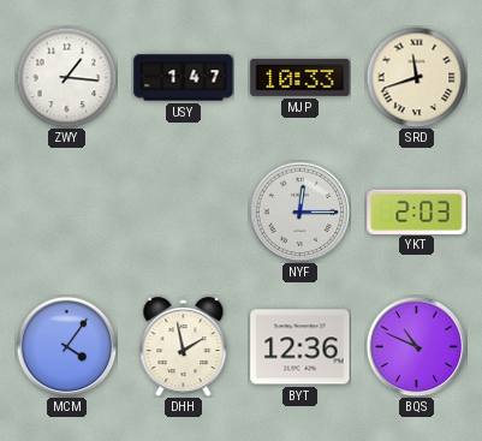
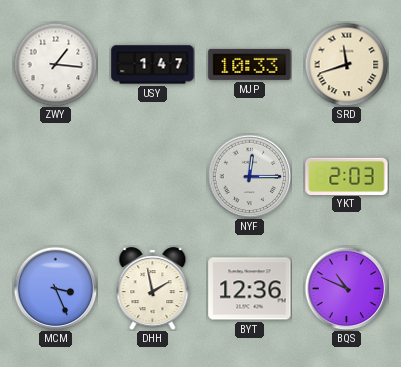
MCM: 4:06 -> 3:26
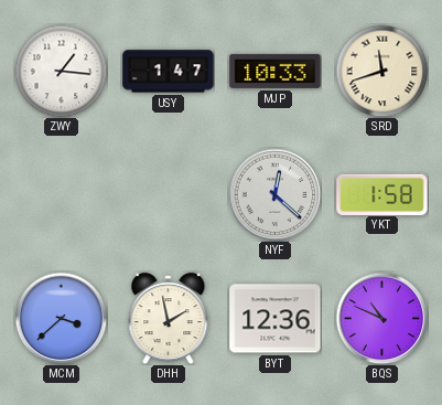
NYF: 12:15 -> 12:22
YKT: 2:03 -> 1:58
MCM: 3:26 -> 3:38
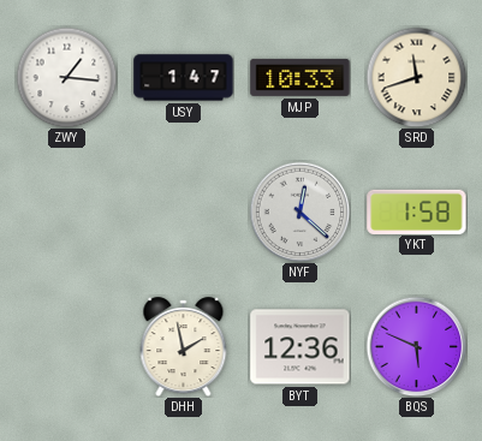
MCM: 3:38 -> none
BQS: 10:49 -> 5:49
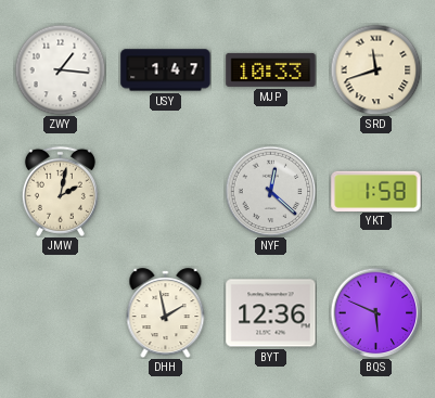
JMW: none -> 2:02
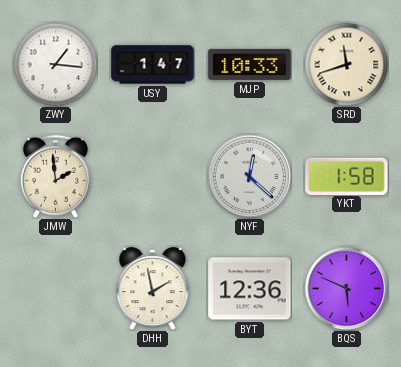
JMW: 2:02 -> 1:59
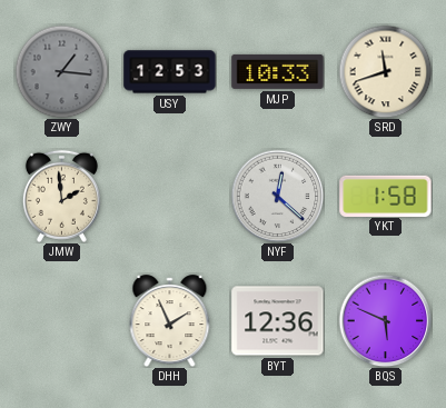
ZWY dial: white -> grey
USY: 1:47 -> 12:53
DHH: 1:58 -> 1:56
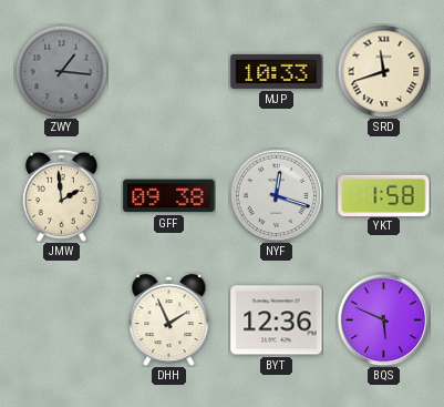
USY: 12:53 -> none
GFF: none -> 09:38
NYF: 12:22 -> 12:18
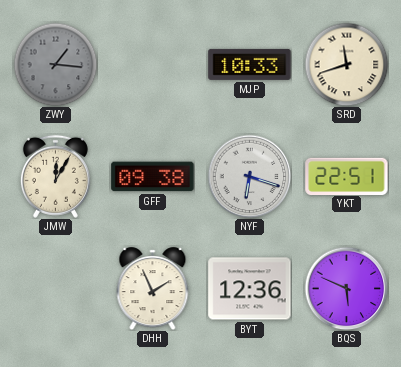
JMW: 1:59 -> 12:05
NYF: 12:18 -> 6:18
YKT: 1:58 -> 22:51
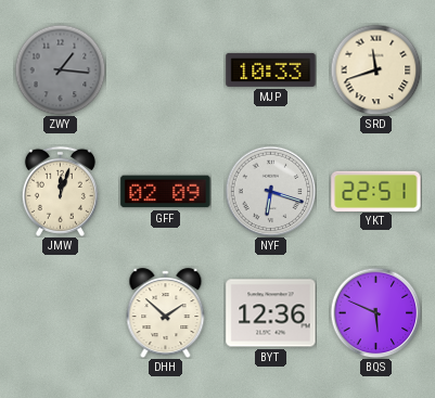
JMW: 12:05 -> 12:03
GFF: 09:38 -> 02:09
DHH: 1:56 -> 1:52
